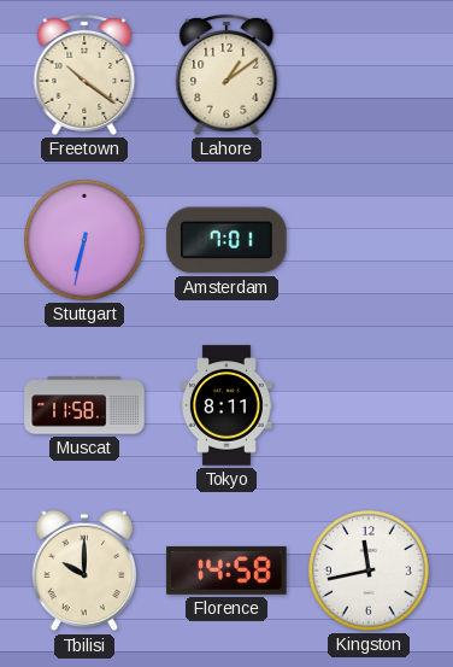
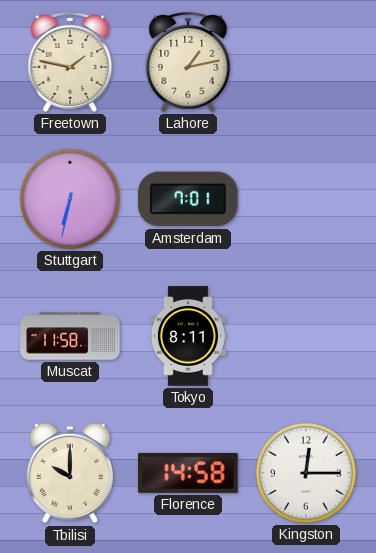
Freetown: 10:21 -> 1:47
Lahore: 1:09 -> 1:13
Kingston: 11:43 -> 12:15
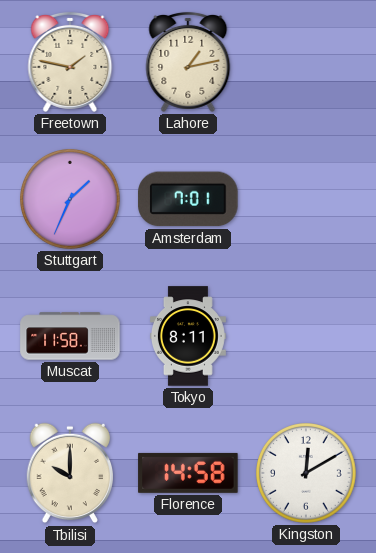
Stuttgart: 6:32 -> 1:34
Kingston: 12:15 -> 12:10
